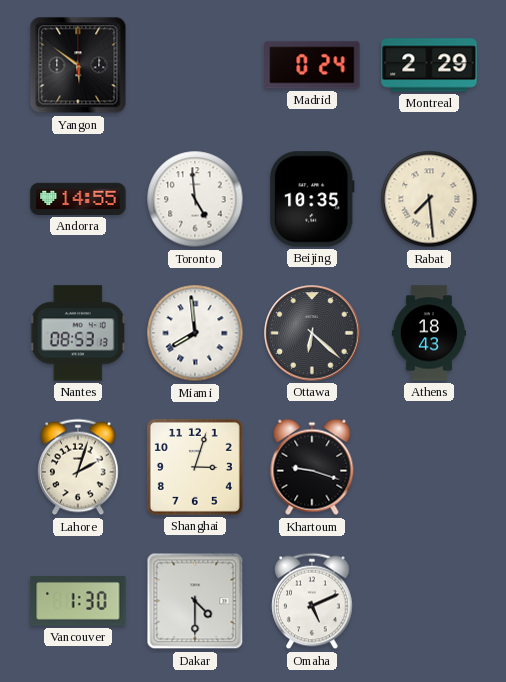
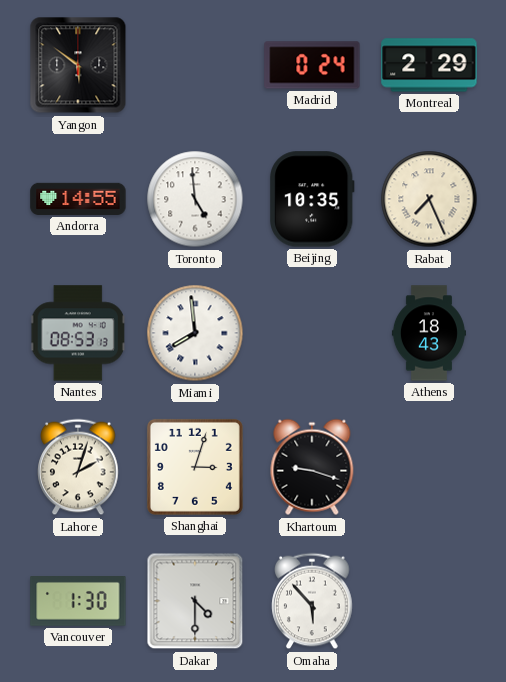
Rabat: 7:29 -> 7:26
Ottawa: 6:22 -> none
Omaha: 5:11 -> 5:53
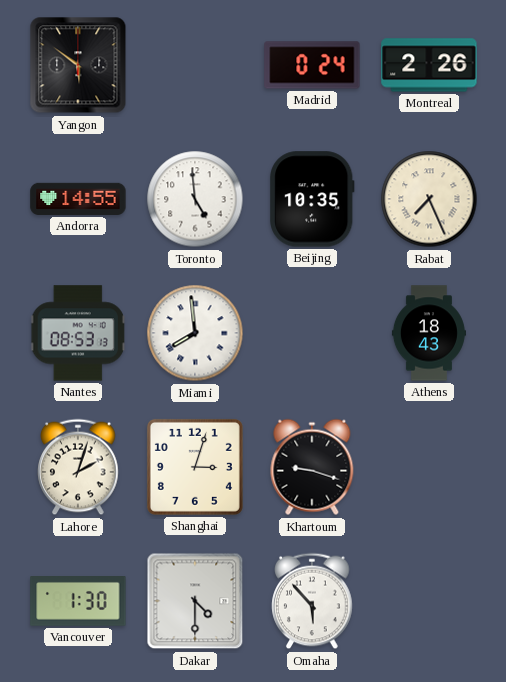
Montreal: 2:29 -> 2:26
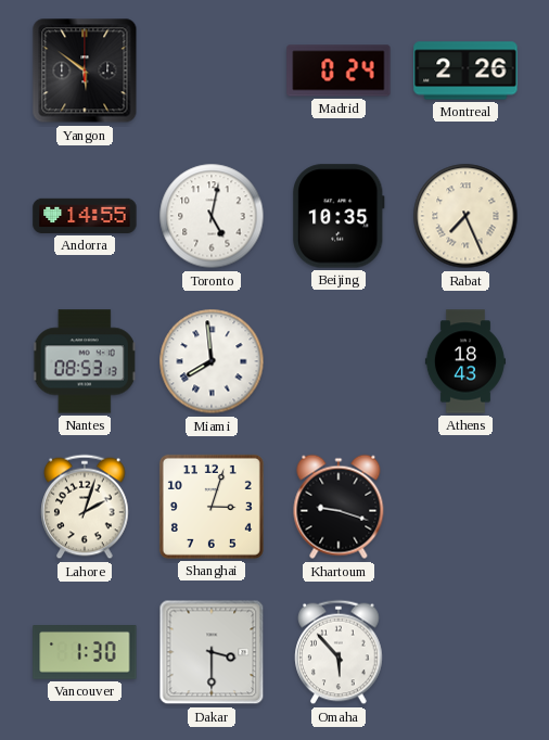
Toronto: 4:59 -> 5:02
Dakar: 4:30 -> 3:30
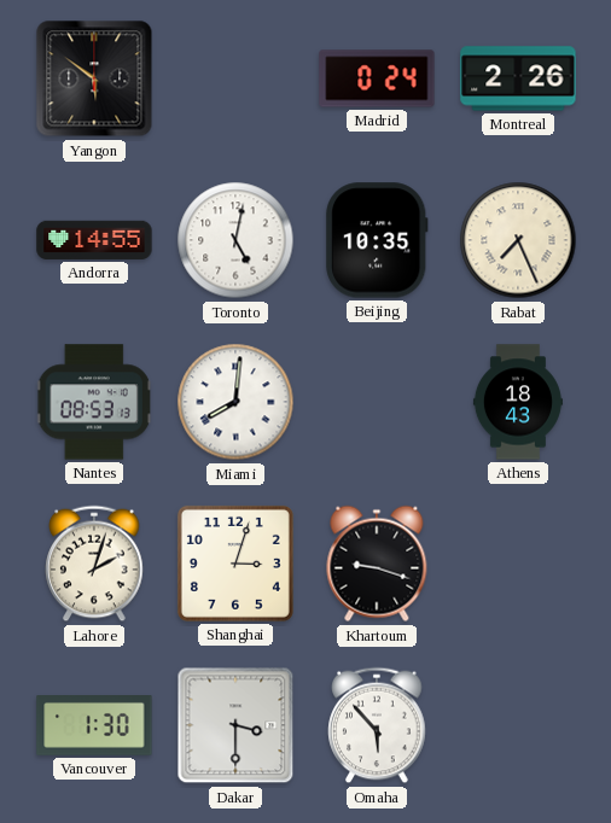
Miami: 7:59 -> 8:01
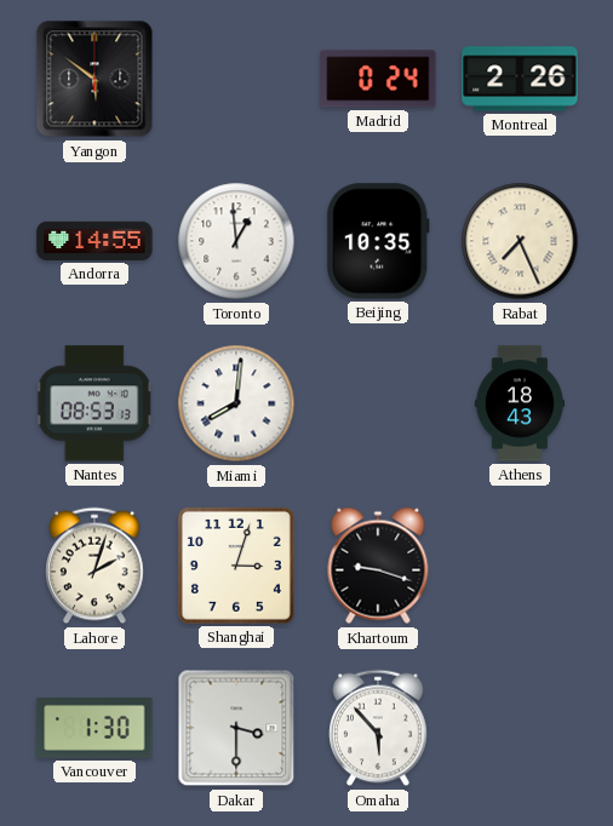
Toronto: 5:02 -> 12:59
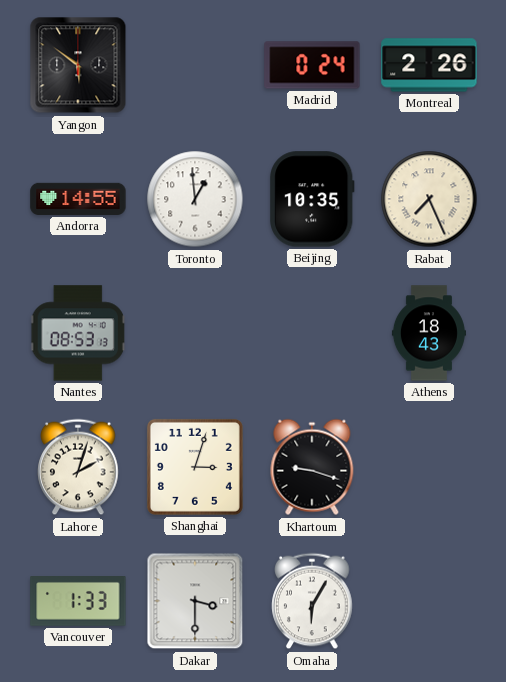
Miami: 8:01 -> none
Vancouver: 1:30 -> 1:33
Omaha: 5:53 -> 6:05
